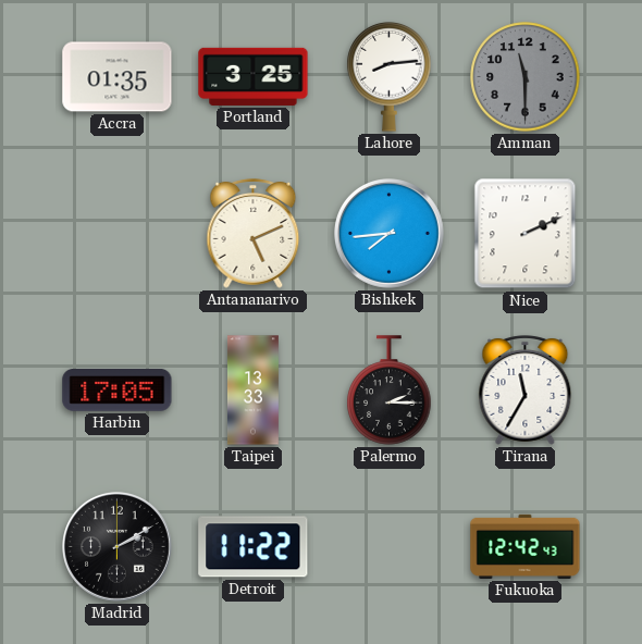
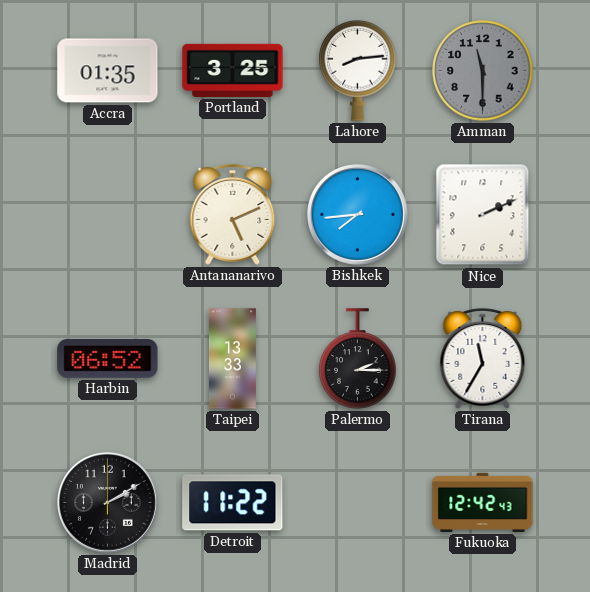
Harbin: 17:05 -> 06:52
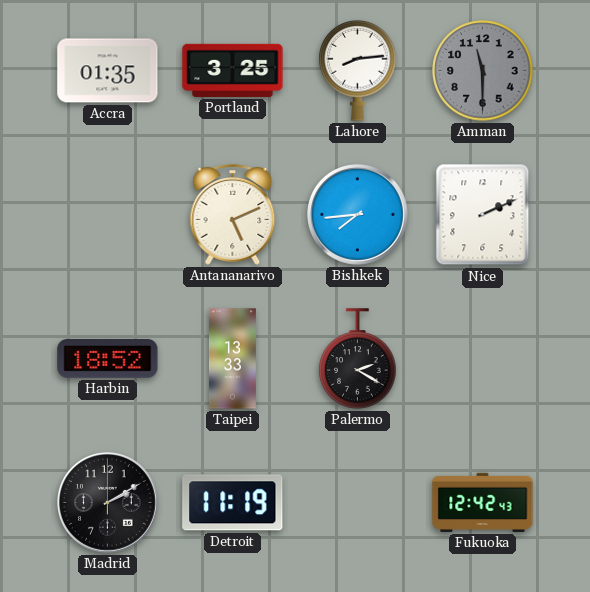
Harbin: 06:52 -> 18:52
Palermo: 2:15 -> 2:20
Tirana: 11:35 -> none
Detroit: 11:22 -> 11:19
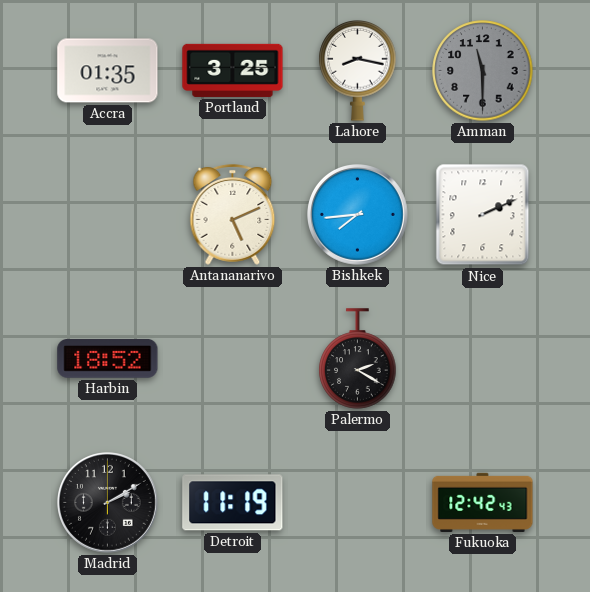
Lahore: 8:14 -> 8:17
Taipei: 13:33 -> none
